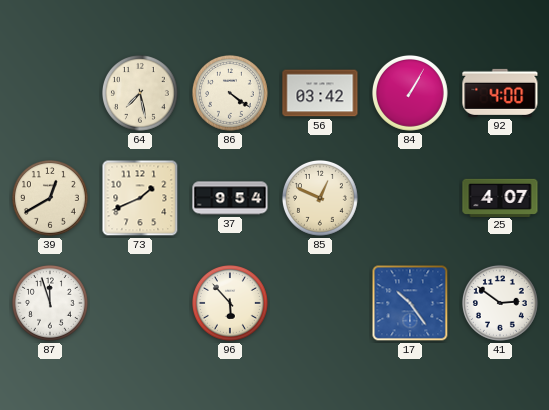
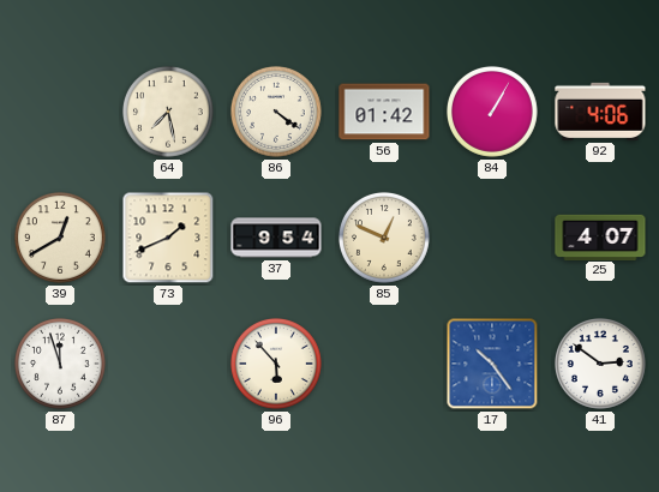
56: 03:42 -> 01:42
92: 4:00 -> 4:06
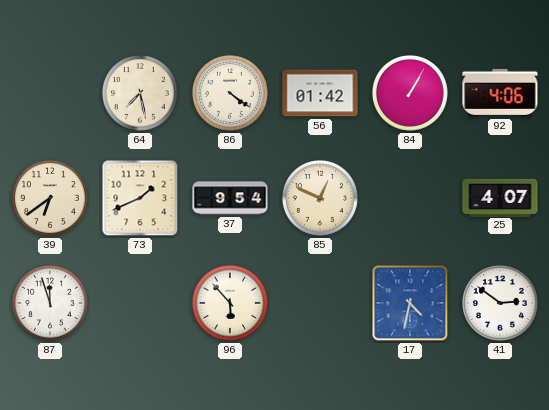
39: 12:40 -> 6:39
17: 10:24 -> 4:32
